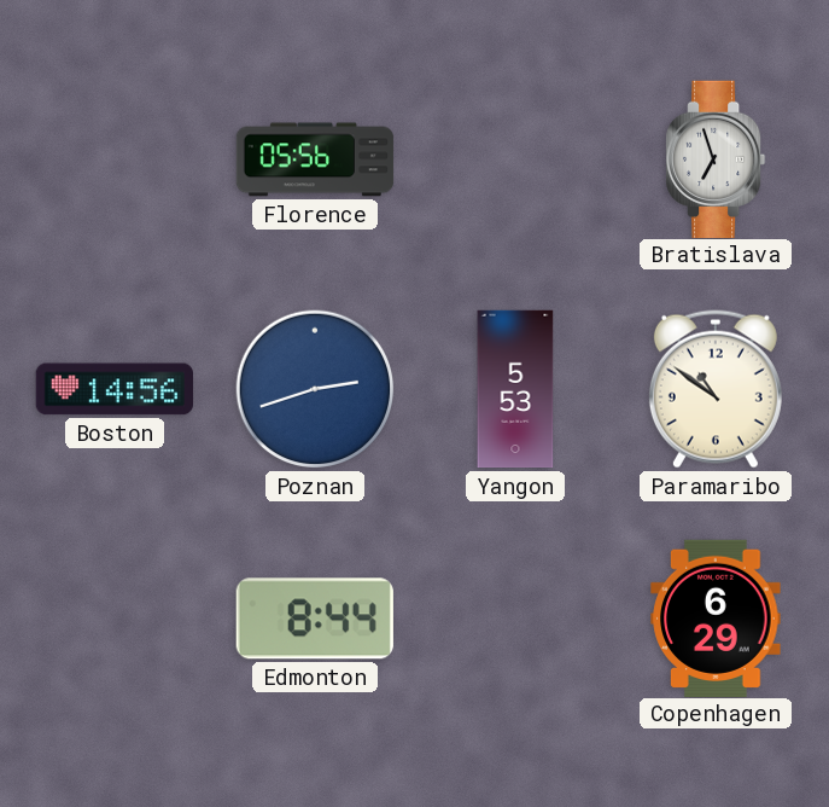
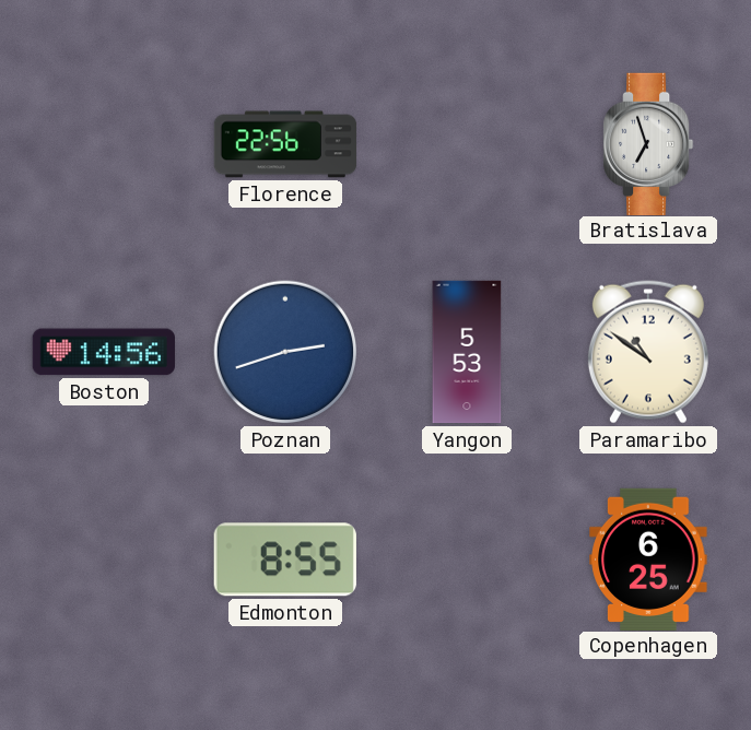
Florence: 05:56 -> 22:56
Edmonton: 8:44 -> 8:55
Copenhagen: 6:29 -> 6:25
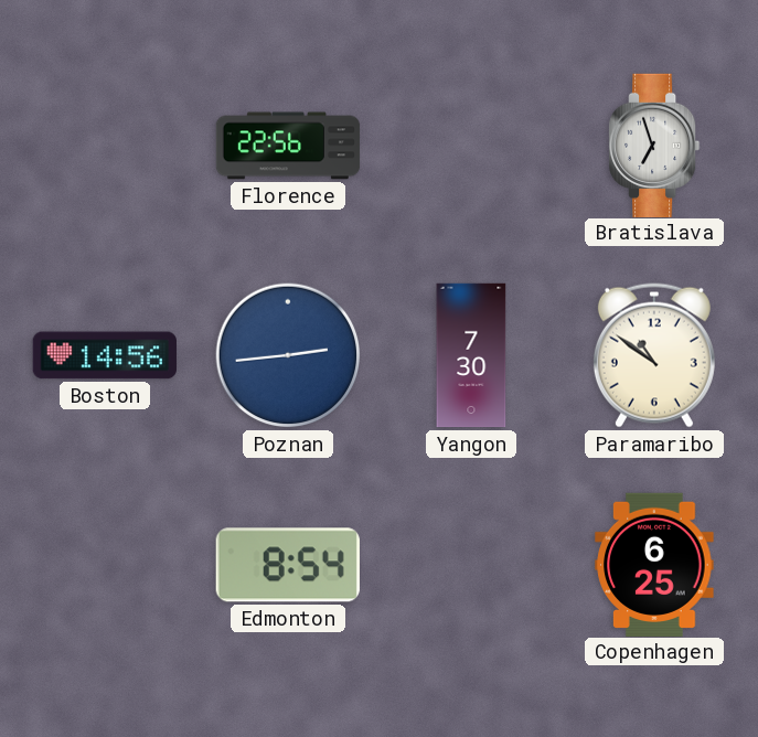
Poznan: 2:42 -> 2:44
Yangon: 5:53 -> 7:30
Edmonton: 8:55 -> 8:54
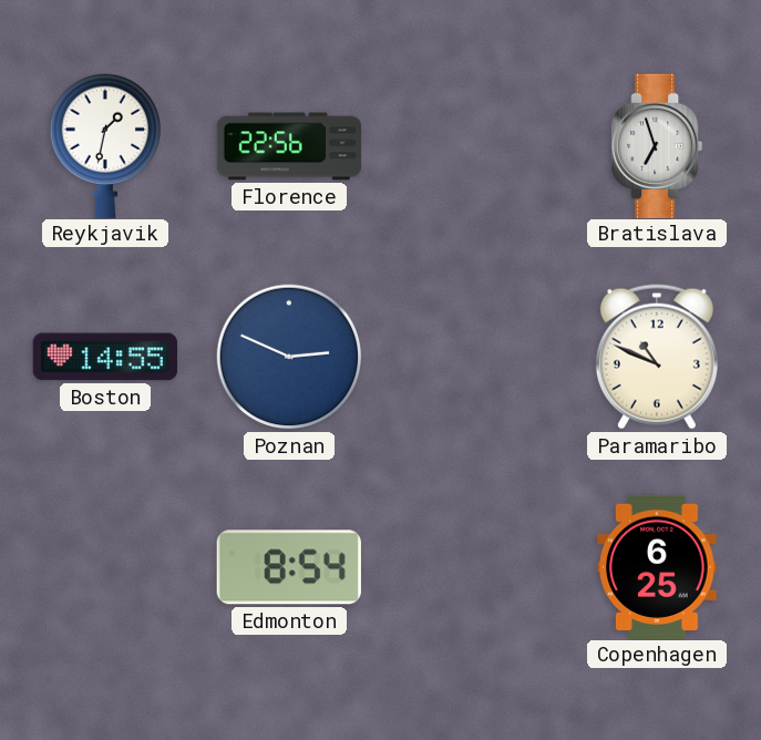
Reykjavik: none -> 1:32
Boston: 14:56 -> 14:55
Poznan: 2:44 -> 2:49
Yangon: 7:30 -> none
Paramaribo: 10:51 -> 10:49
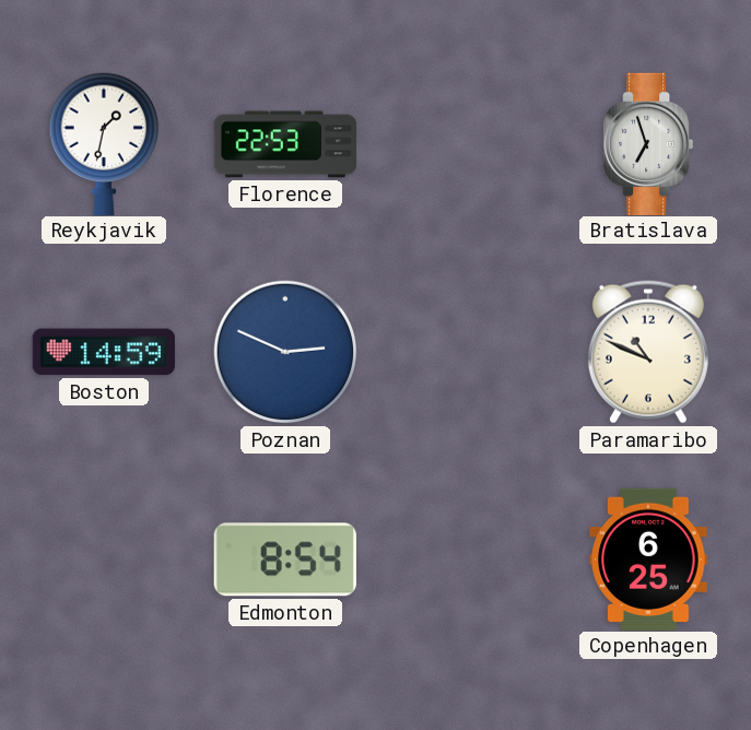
Florence: 22:56 -> 22:53
Boston: 14:55 -> 14:59
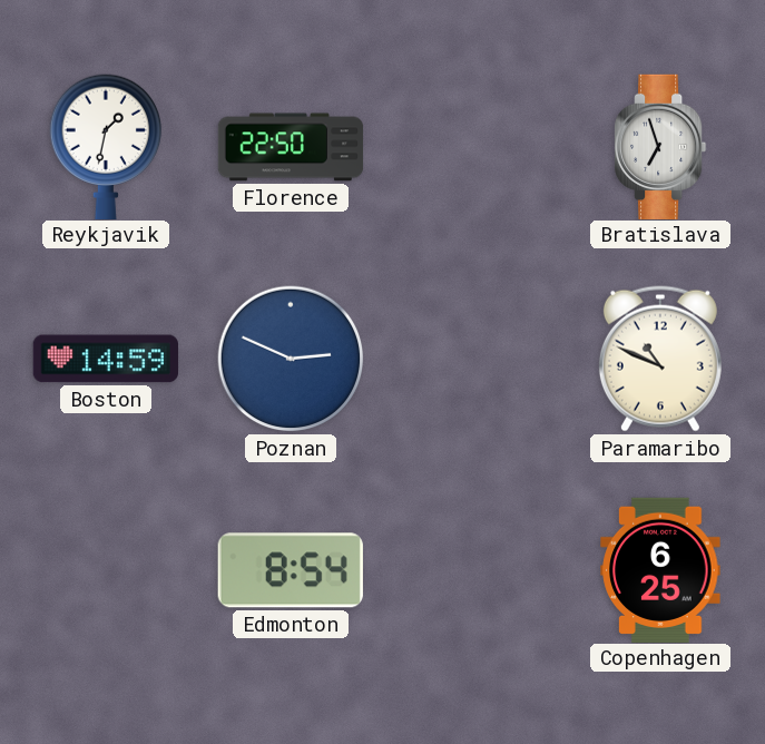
Florence: 22:53 -> 22:50
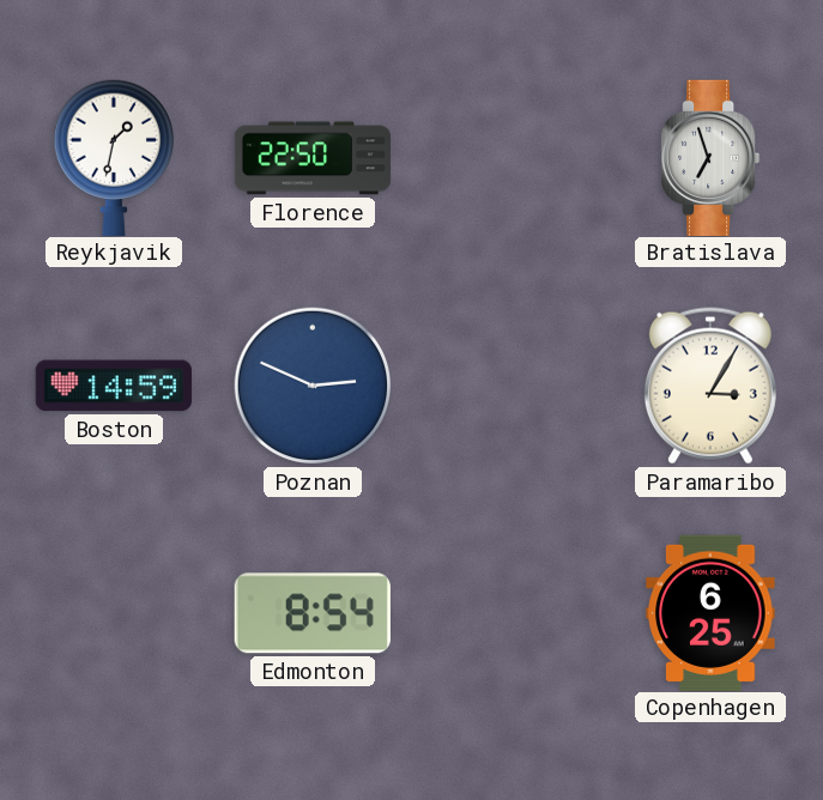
Paramaribo: 10:49 -> 3:05
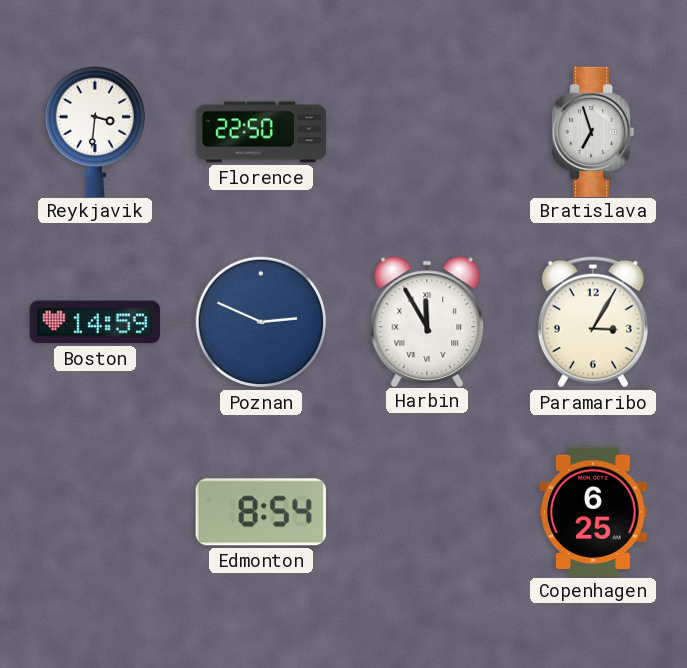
Reykjavik: 1:32 -> 3:31
Harbin: none -> 11:55
